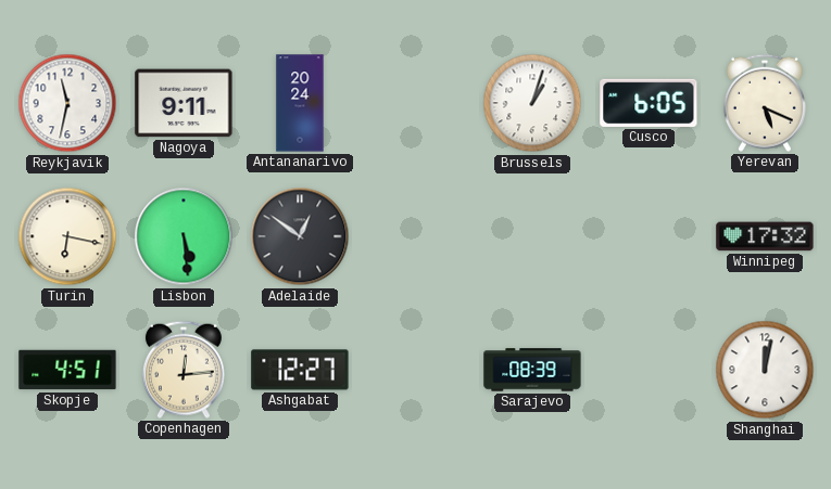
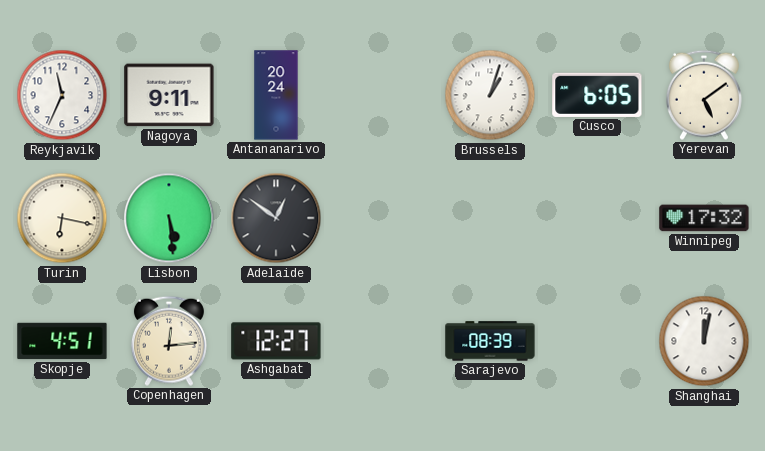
Reykjavik: 11:32 -> 11:34
Yerevan: 5:19 -> 5:09
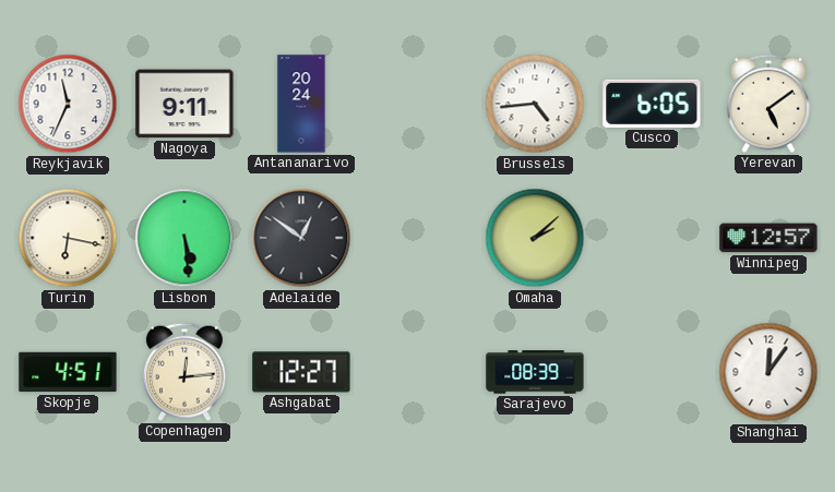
Brussels: 1:03 -> 4:44
Omaha: none -> 2:08
Winnipeg: 17:32 -> 12:57
Shanghai: 12:02 -> 12:06
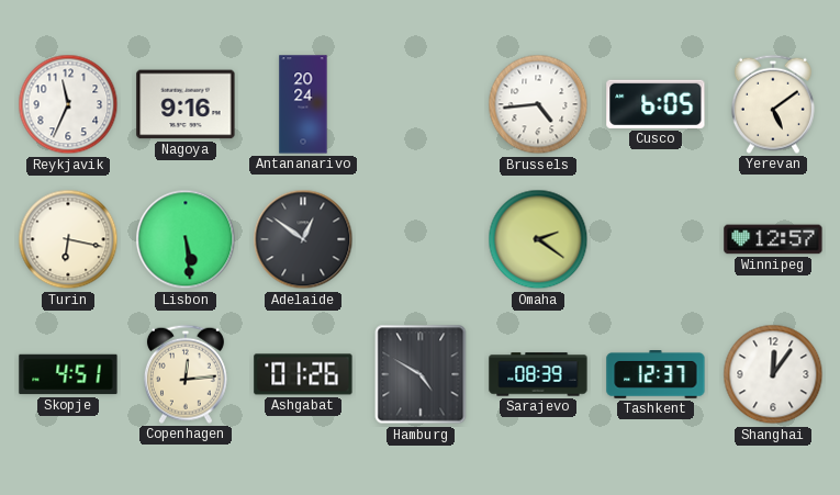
Nagoya: 9:11 -> 9:16
Omaha: 2:08 -> 2:21
Ashgabat: 12:27 -> 01:26
Hamburg: none -> 4:50
Tashkent: none -> 12:37
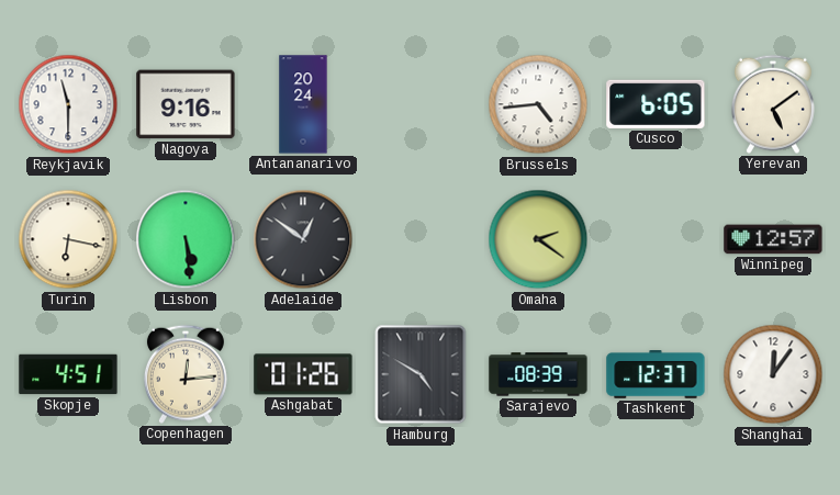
Reykjavik: 11:34 -> 11:30
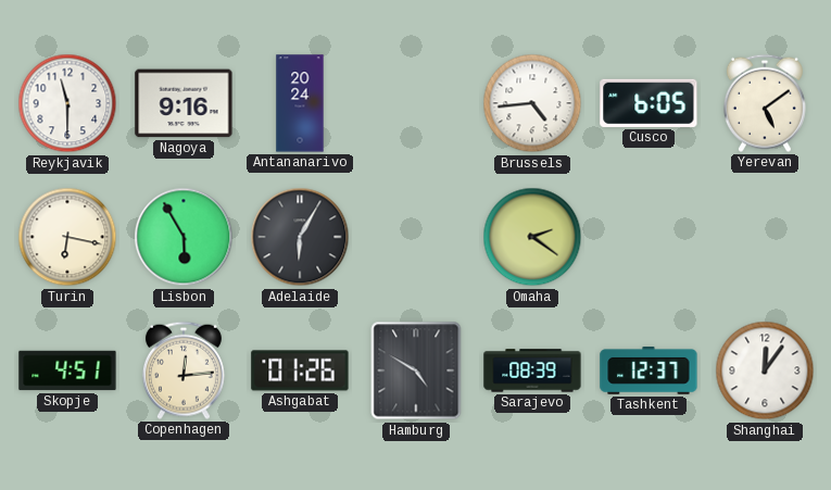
Lisbon: 5:29 -> 5:55
Adelaide: 12:51 -> 6:05
Winnipeg: 12:57 -> none
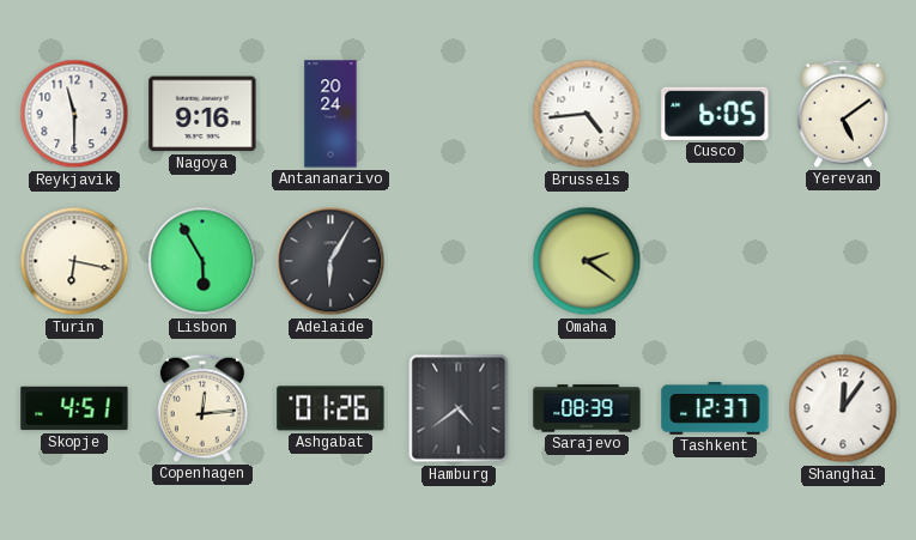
Hamburg: 4:50 -> 4:39
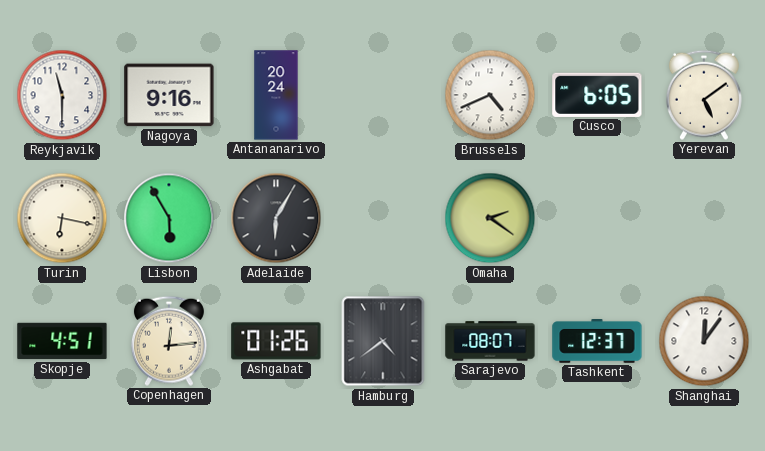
Brussels: 4:44 -> 4:41
Sarajevo: 08:39 -> 08:07
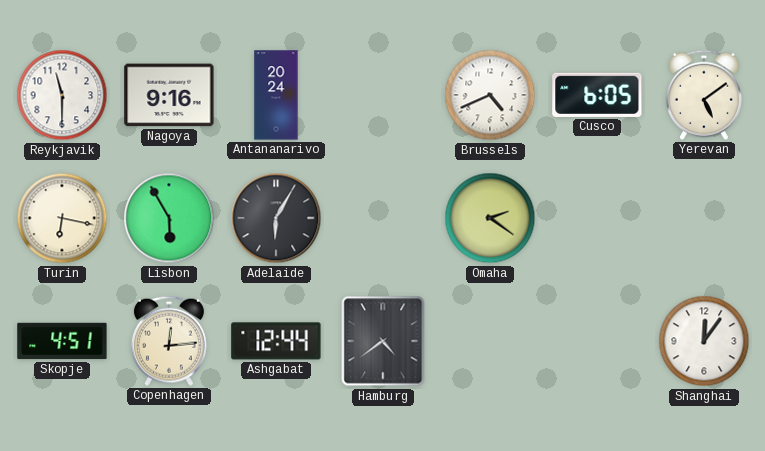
Ashgabat: 01:26 -> 12:44
Sarajevo: 08:07 -> none
Tashkent: 12:37 -> none
